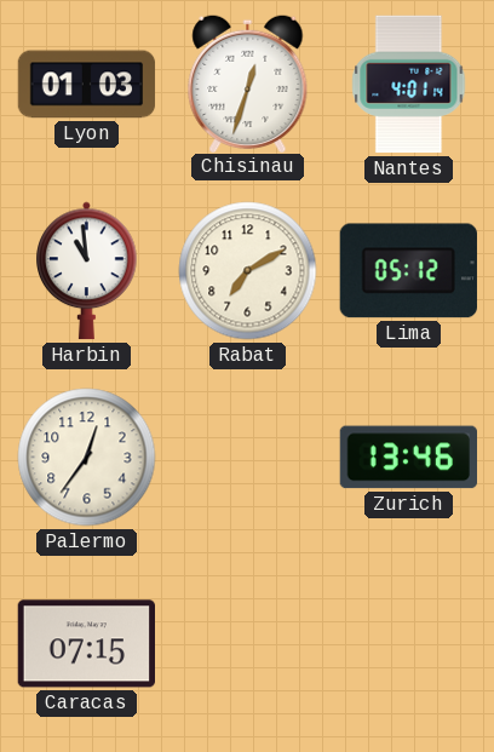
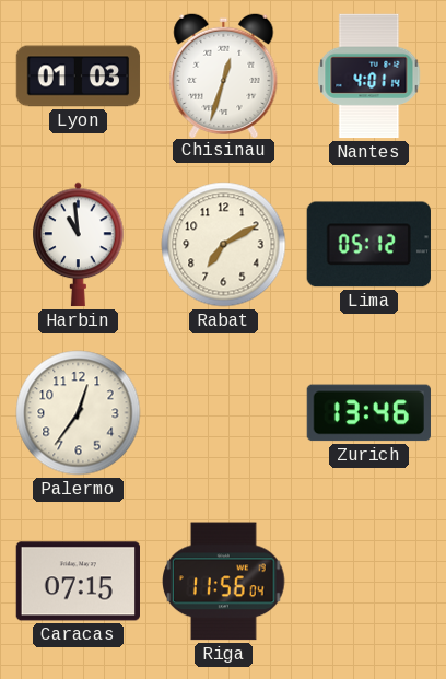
Riga: none -> 11:56
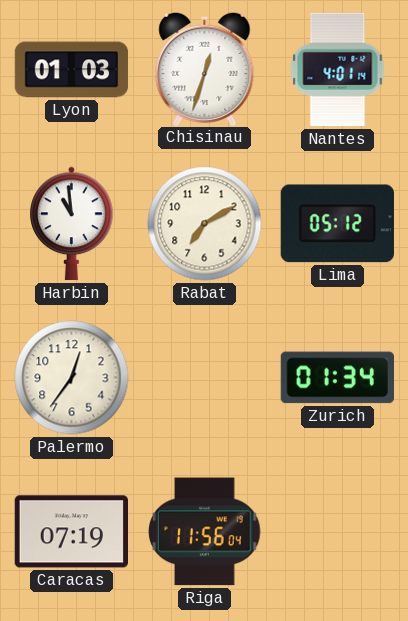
Zurich: 13:46 -> 01:34
Caracas: 07:15 -> 07:19
